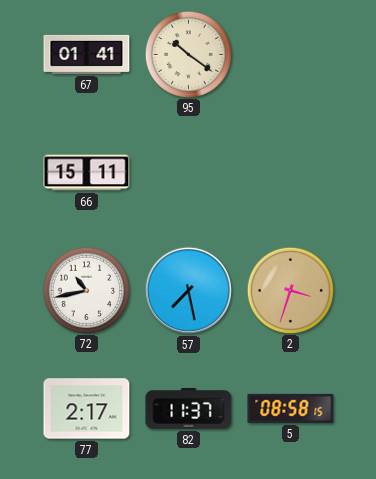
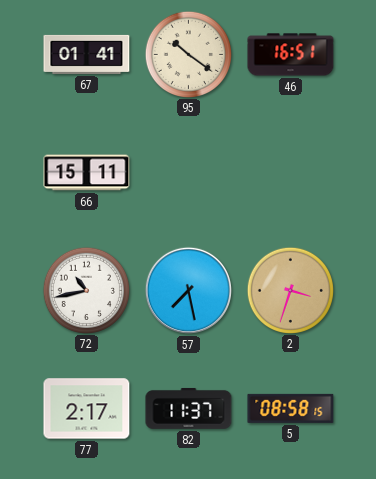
46: none -> 16:51
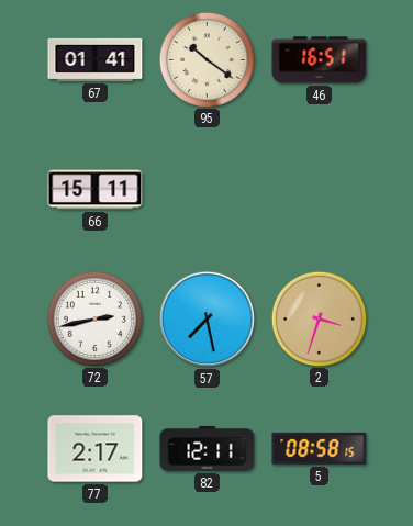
72: 10:43 -> 2:43
82: 11:37 -> 12:11
